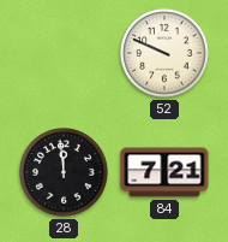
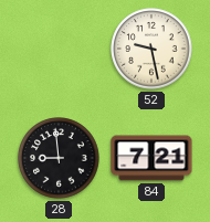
52: 9:49 -> 9:28
28: 11:59 -> 8:59
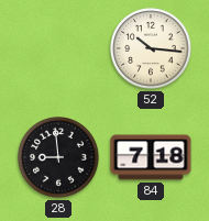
52: 9:28 -> 10:16
84: 7:21 -> 7:18
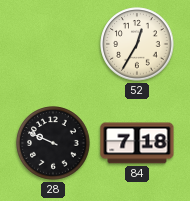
52: 10:16 -> 12:35
28: 8:59 -> 9:49
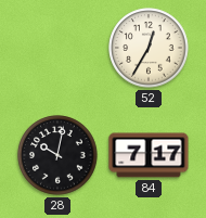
28: 9:49 -> 10:02
84: 7:18 -> 7:17
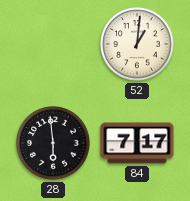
52: 12:35 -> 1:01
28: 10:02 -> 5:59
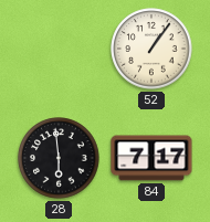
52: 1:01 -> 1:06
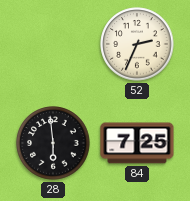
52: 1:06 -> 2:34
84: 7:17 -> 7:25
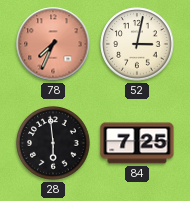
78: none -> 7:34
52: 2:34 -> 3:02
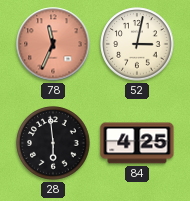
78: 7:34 -> 11:34
84: 7:25 -> 4:25
